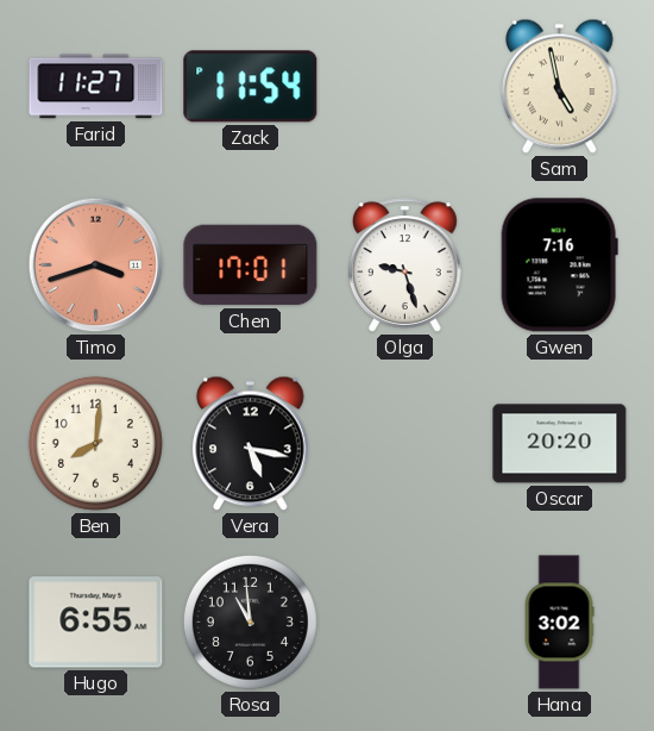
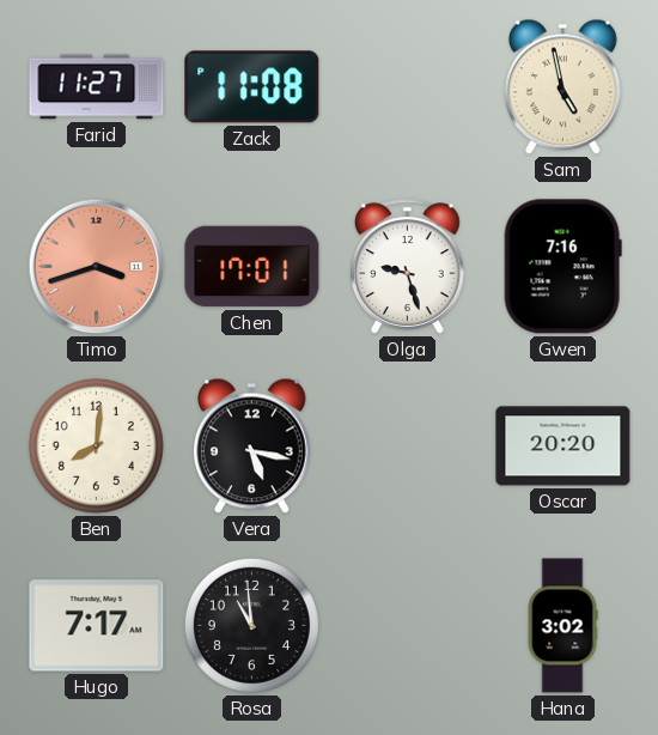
Zack: 11:54 -> 11:08
Hugo: 6:55 -> 7:17
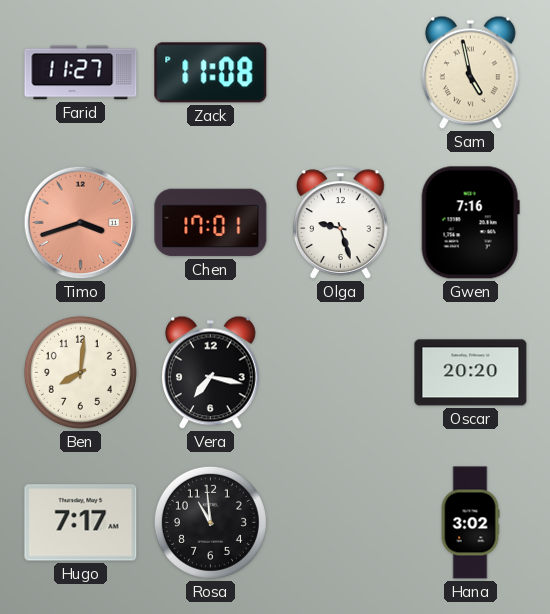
Vera: 5:17 -> 7:17
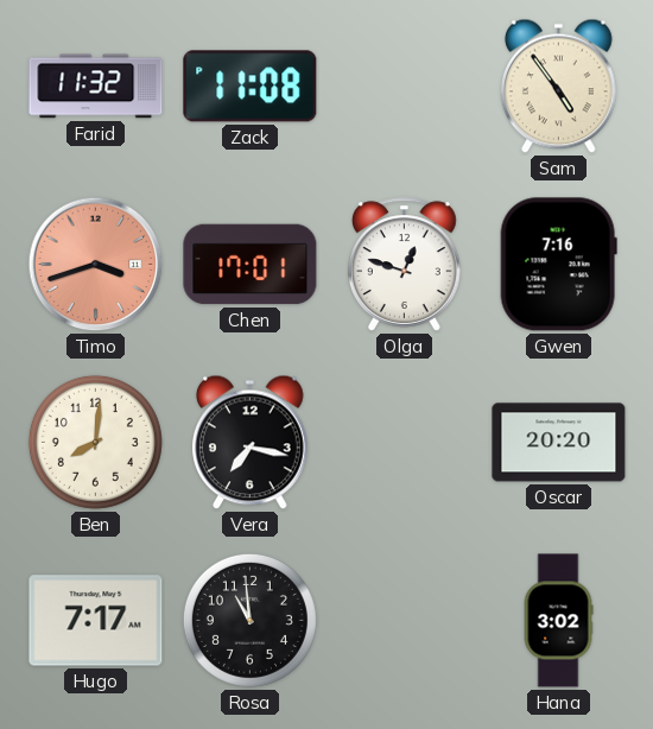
Farid: 11:27 -> 11:32
Sam: 4:58 -> 4:54
Olga: 9:27 -> 12:48
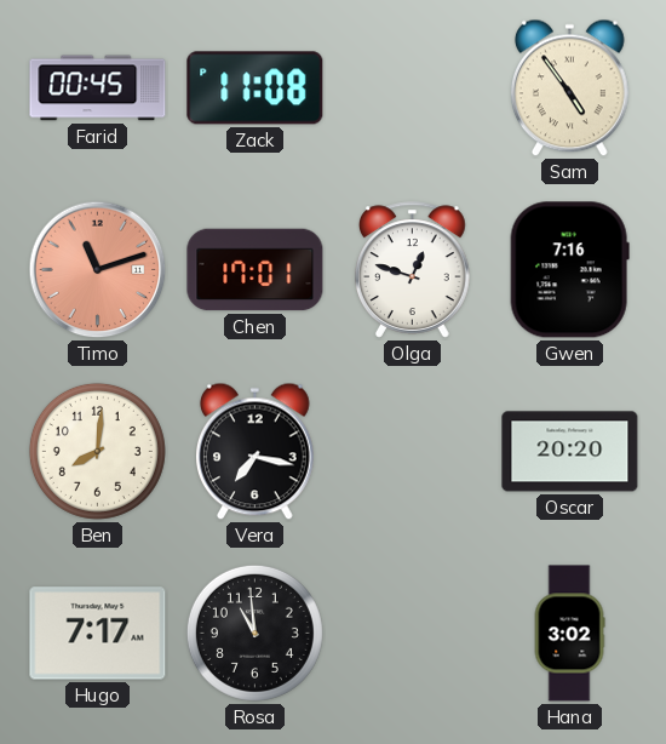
Farid: 11:32 -> 00:45
Timo: 3:42 -> 11:12
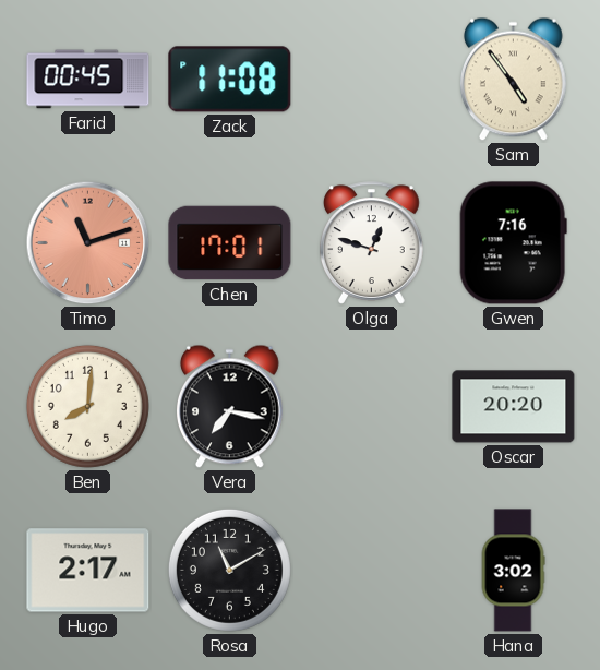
Hugo: 7:17 -> 2:17
Rosa: 10:59 -> 11:10
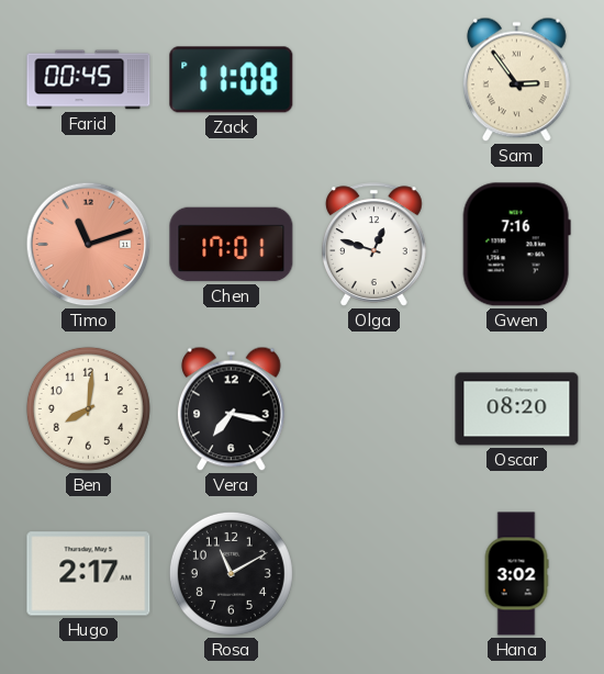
Sam: 4:54 -> 2:54
Oscar: 20:20 -> 08:20
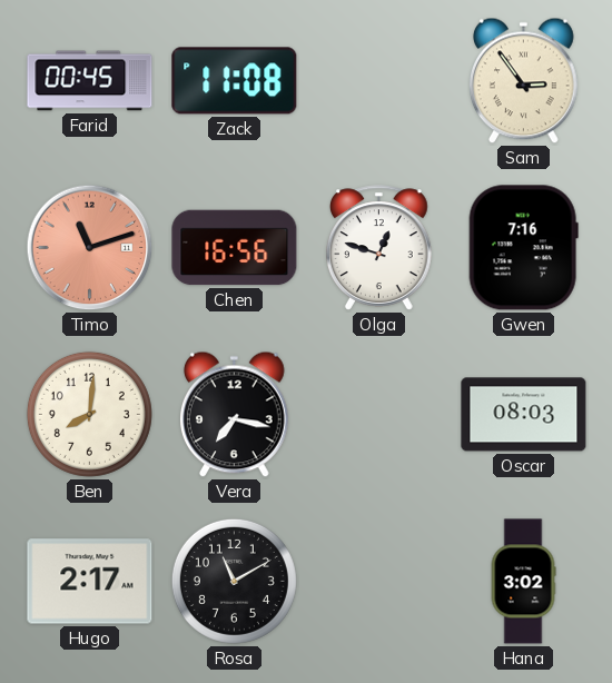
Chen: 17:01 -> 16:56
Oscar: 08:20 -> 08:03
